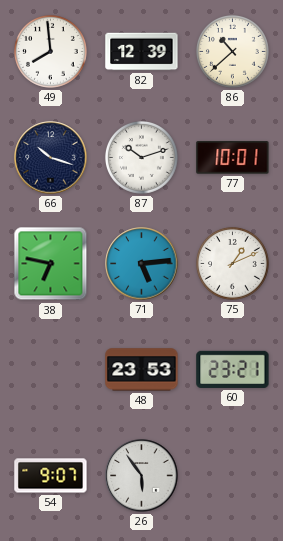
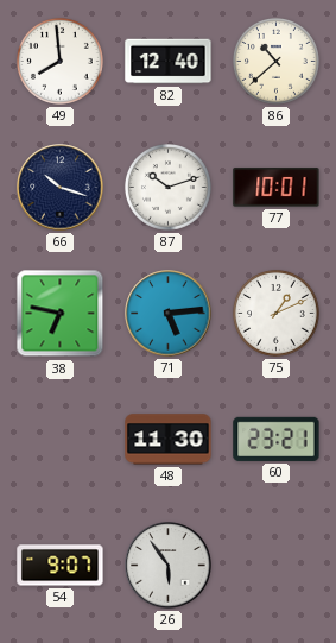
82: 12:39 -> 12:40
48: 23:53 -> 11:30
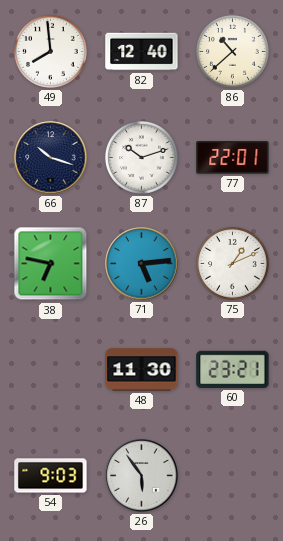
77: 10:01 -> 22:01
54: 9:07 -> 9:03
